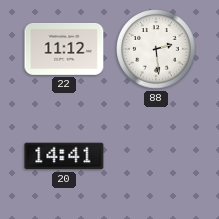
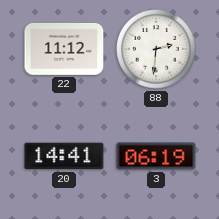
88: 2:29 -> 2:31
3: none -> 06:19
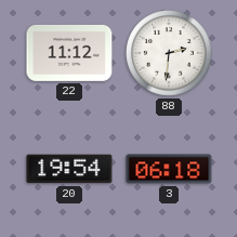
20: 14:41 -> 19:54
3: 06:19 -> 06:18
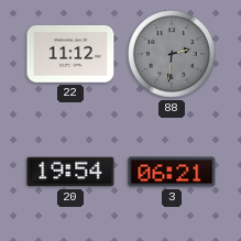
88 dial: white -> grey
3: 06:18 -> 06:21
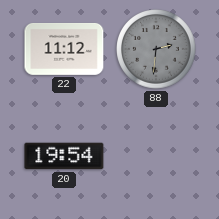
3: 06:21 -> none
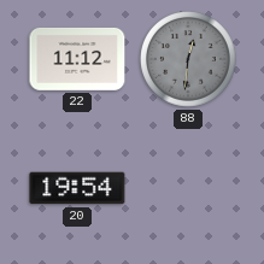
88: 2:31 -> 12:31
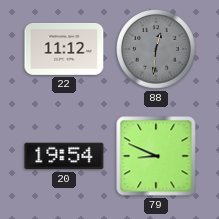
79: none -> 8:49
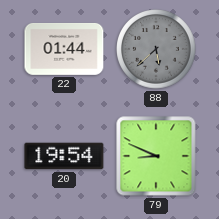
22: 11:12 -> 01:44
88: 12:31 -> 5:38
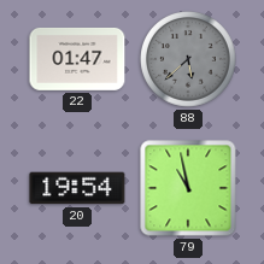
22: 01:44 -> 01:47
79: 8:49 -> 10:58
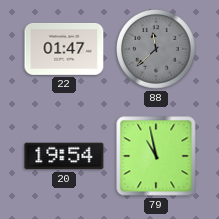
88: 5:38 -> 11:38
